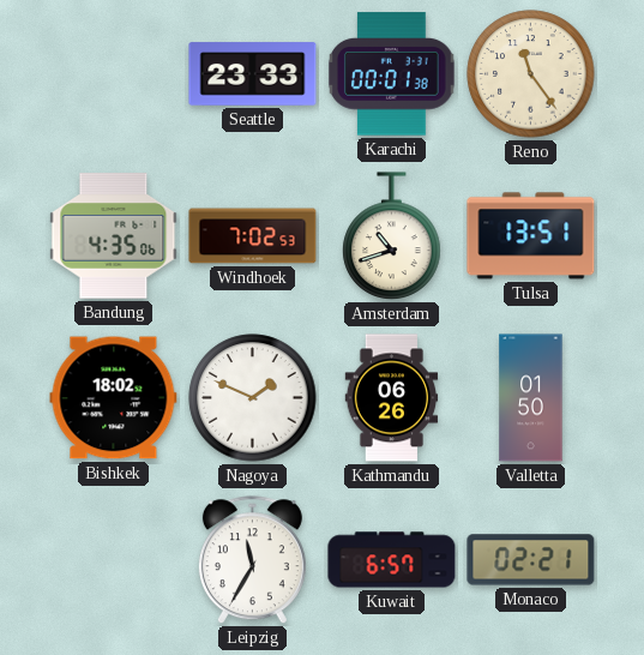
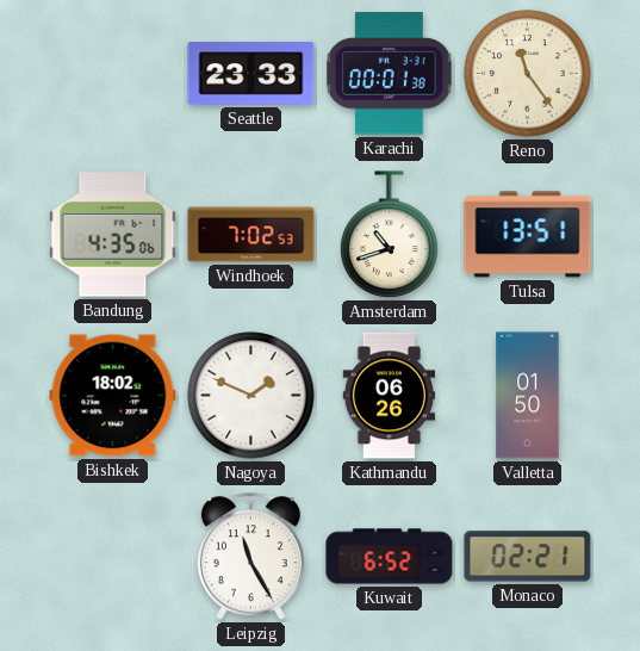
Leipzig: 11:35 -> 11:25
Kuwait: 6:57 -> 6:52
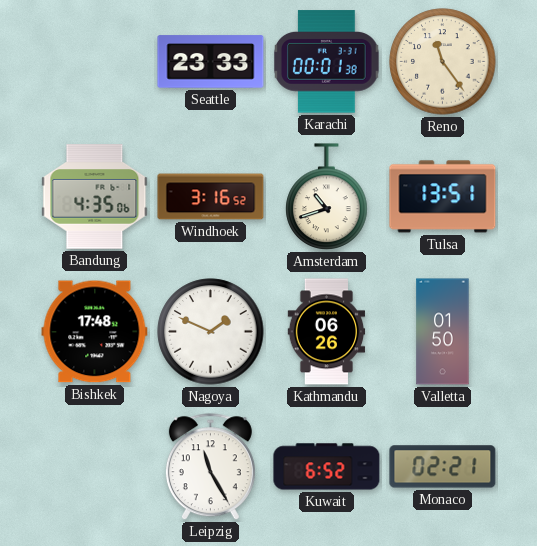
Windhoek: 7:02 -> 3:16
Bishkek: 18:02 -> 17:48
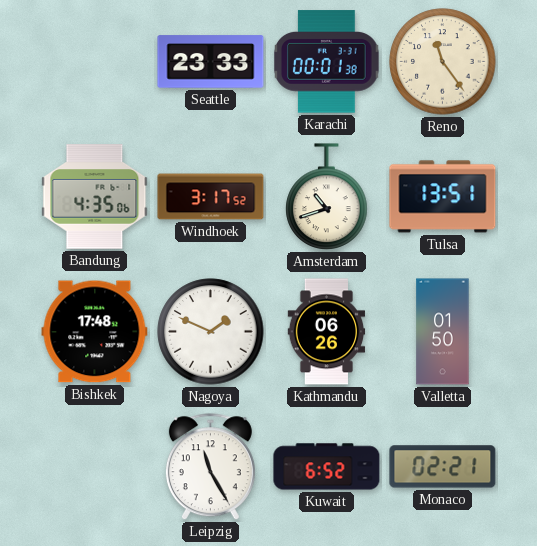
Windhoek: 3:16 -> 3:17
